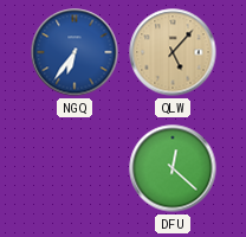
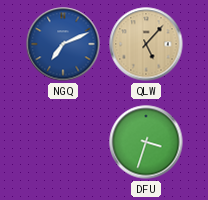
NGQ: 6:36 -> 7:11
DFU: 12:22 -> 3:33
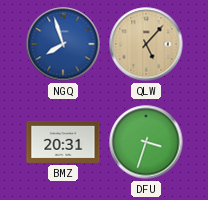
NGQ: 7:11 -> 7:57
BMZ: none -> 20:31
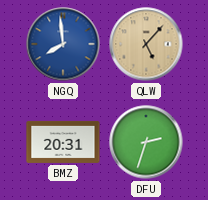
NGQ: 7:57 -> 7:59
DFU: 3:33 -> 2:33
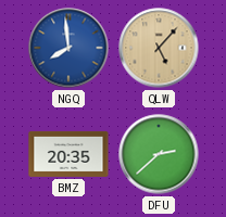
BMZ: 20:31 -> 20:35
DFU: 2:33 -> 2:38
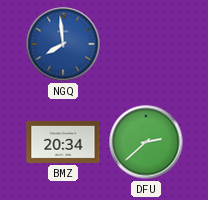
QLW: 5:07 -> none
BMZ: 20:35 -> 20:34
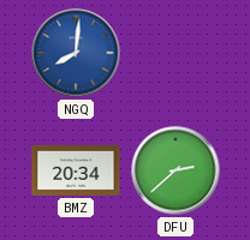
NGQ: 7:59 -> 8:01
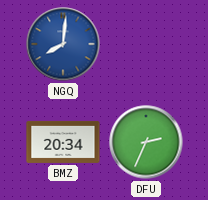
DFU: 2:38 -> 2:34
